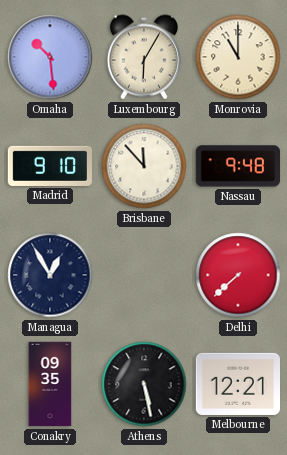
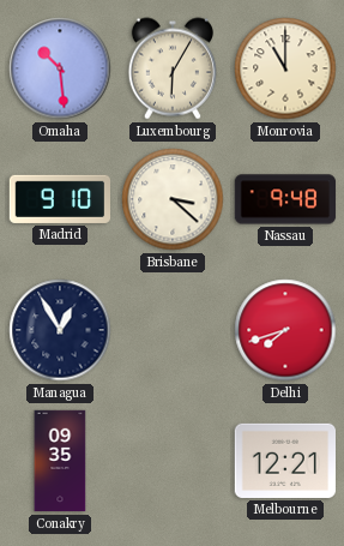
Brisbane: 11:53 -> 3:22
Delhi: 7:38 -> 7:42
Athens: 5:28 -> none
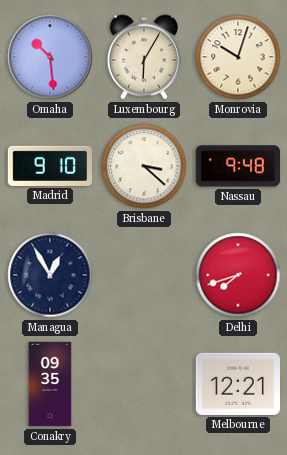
Monrovia: 11:00 -> 10:03
